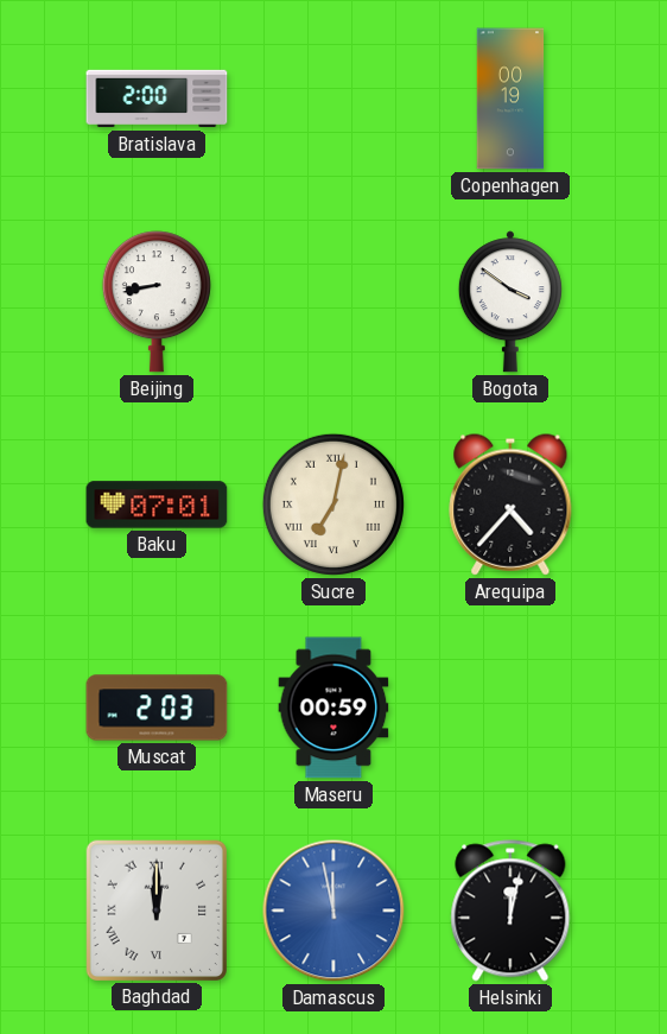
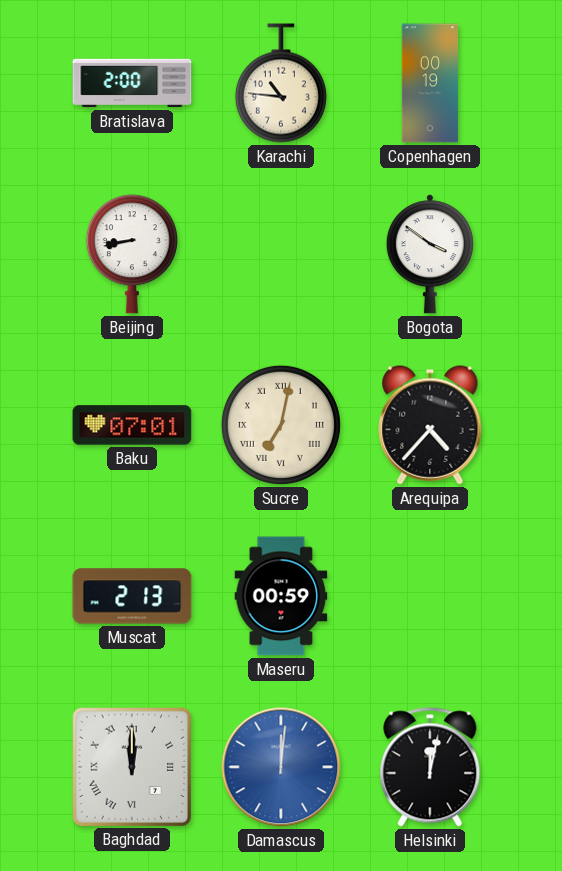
Karachi: none -> 10:46
Muscat: 2:03 -> 2:13
Damascus: 11:58 -> 12:01
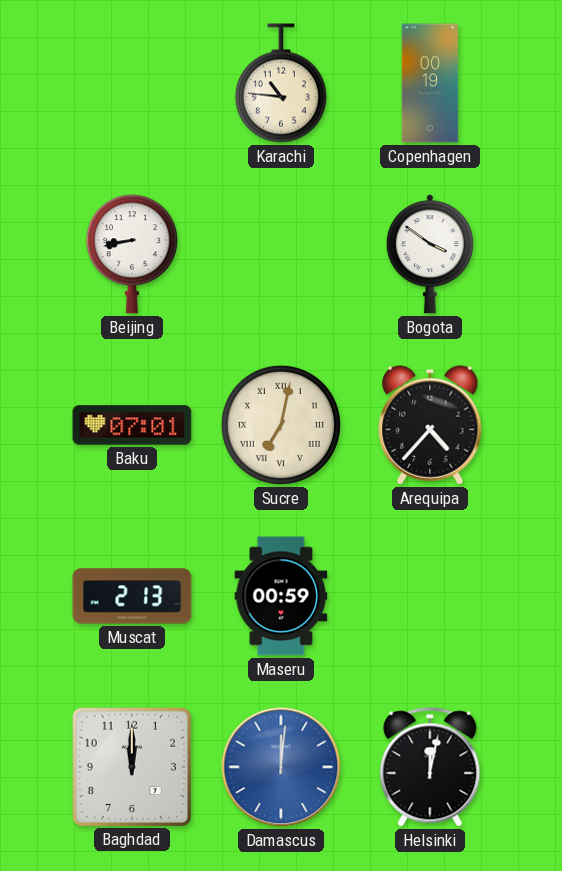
Bratislava: 2:00 -> none
Baghdad numerals: Roman -> Arabic
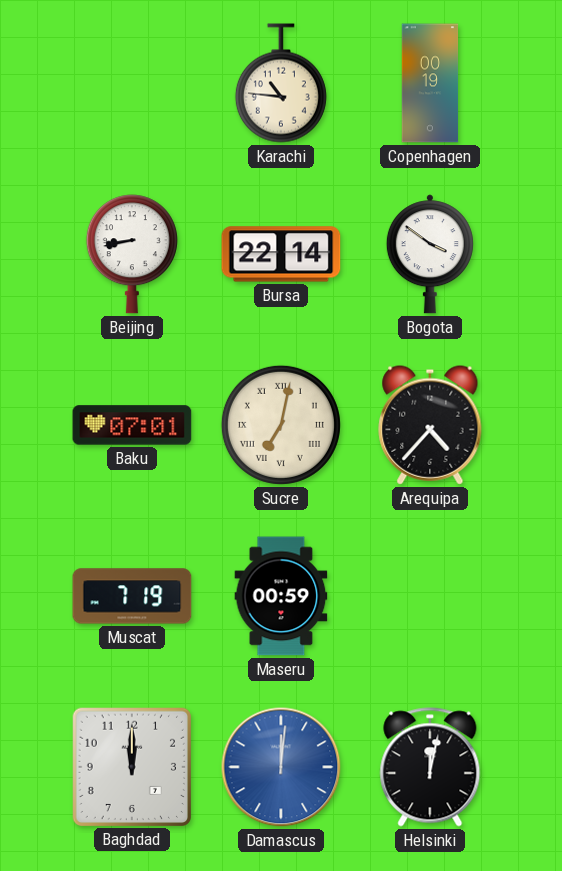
Bursa: none -> 22:14
Muscat: 2:13 -> 7:19
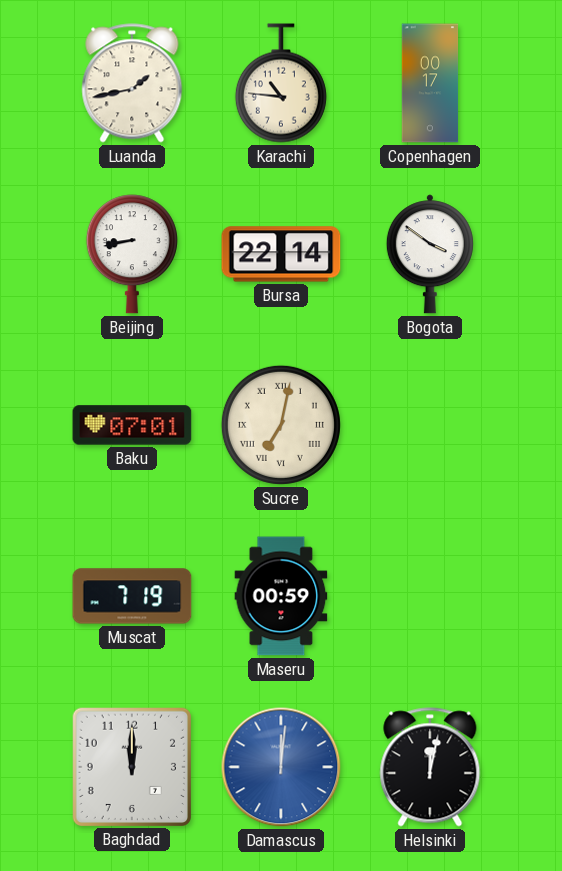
Luanda: none -> 1:43
Copenhagen: 00:19 -> 00:17
Arequipa: 4:37 -> none
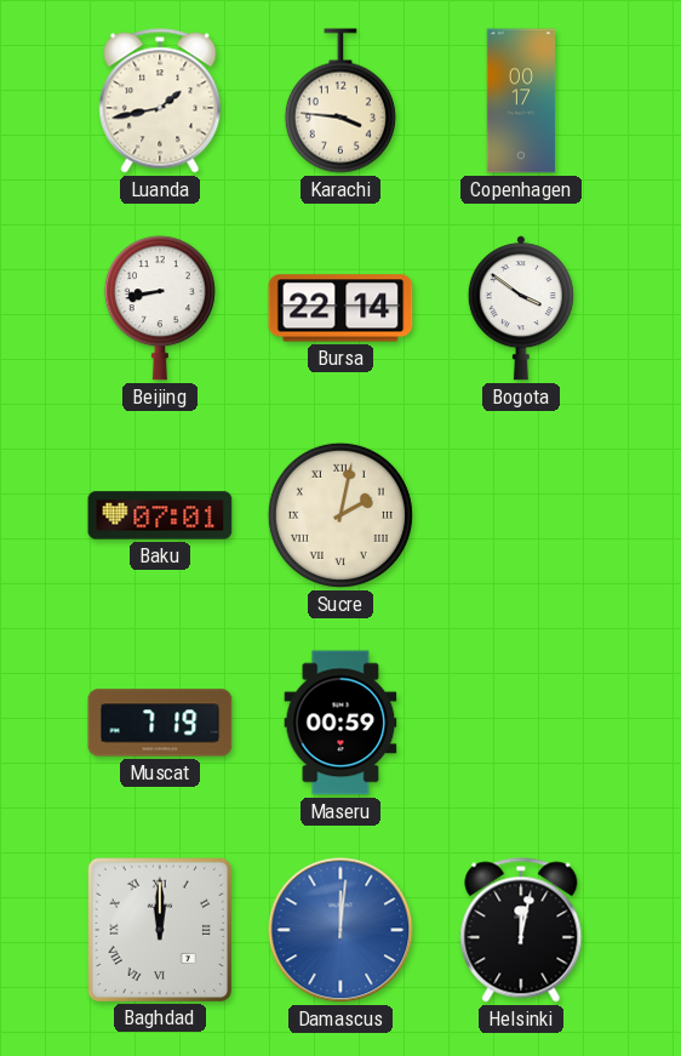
Karachi: 10:46 -> 3:46
Sucre: 7:02 -> 2:02
Baghdad numerals: Arabic -> Roman
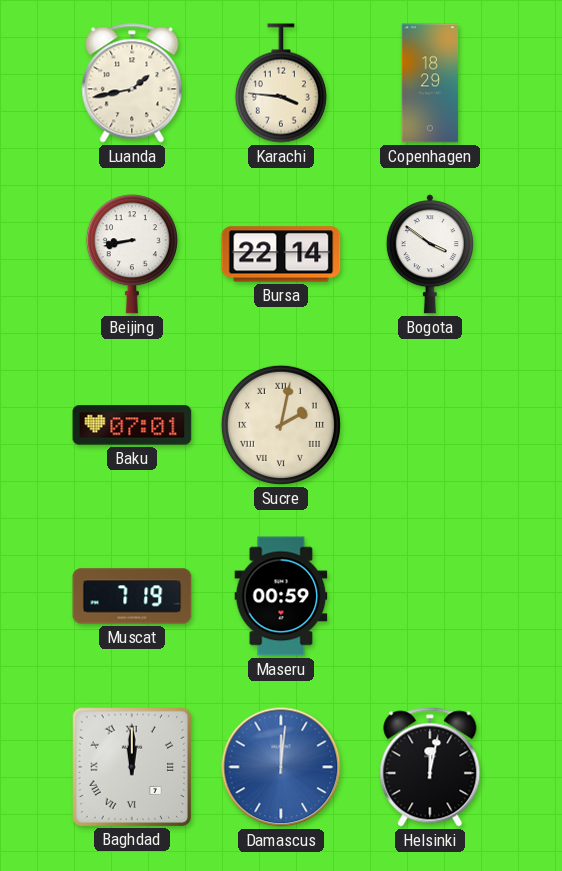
Copenhagen: 00:17 -> 18:29
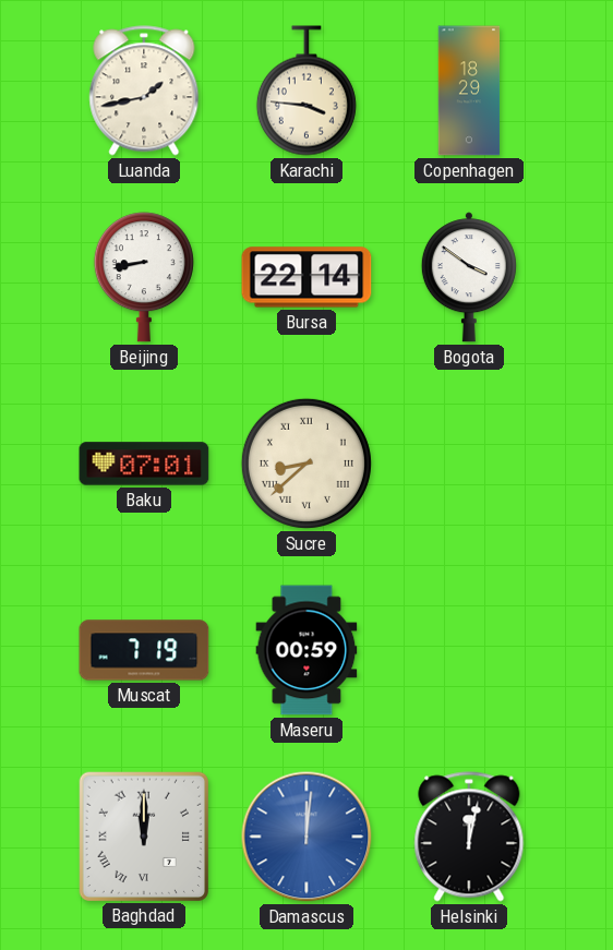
Sucre: 2:02 -> 8:38
